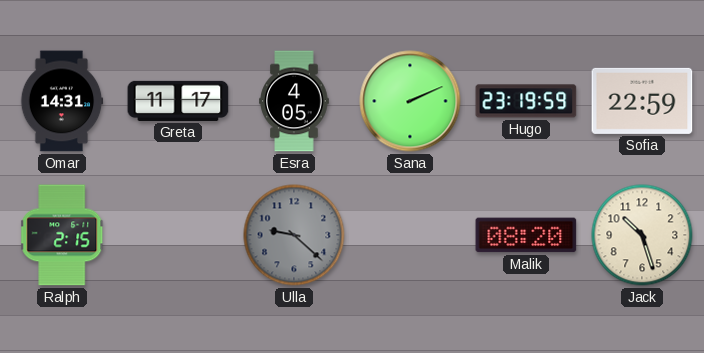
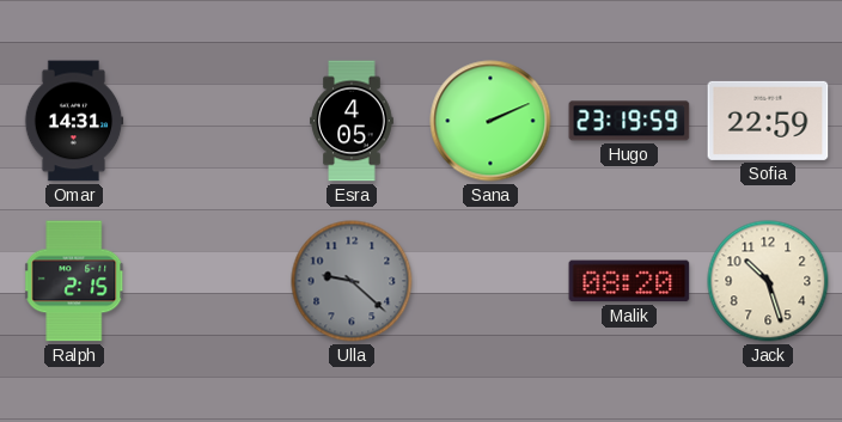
Greta: 11:17 -> none
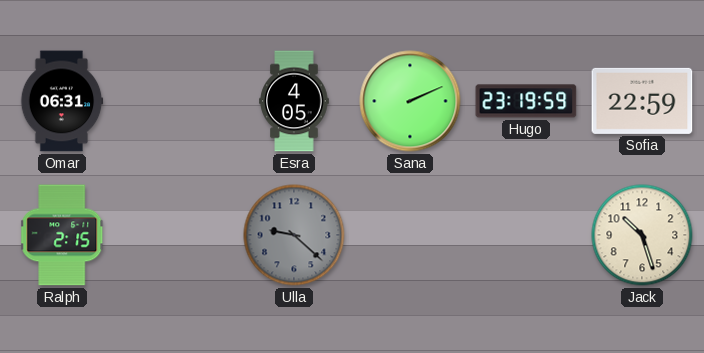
Omar: 14:31 -> 06:31
Malik: 08:20 -> none
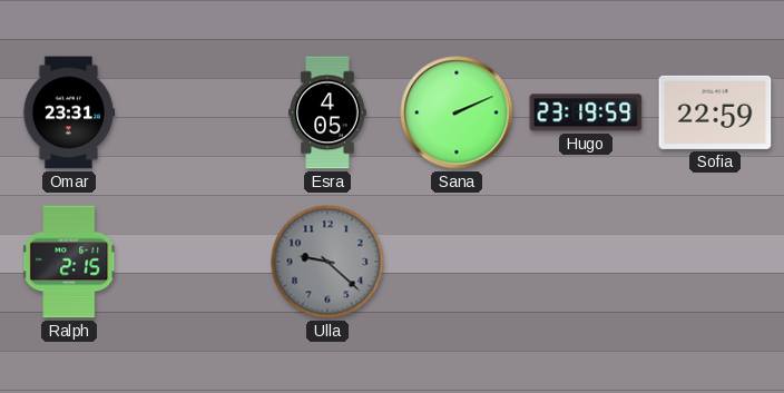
Omar: 06:31 -> 23:31
Jack: 10:27 -> none
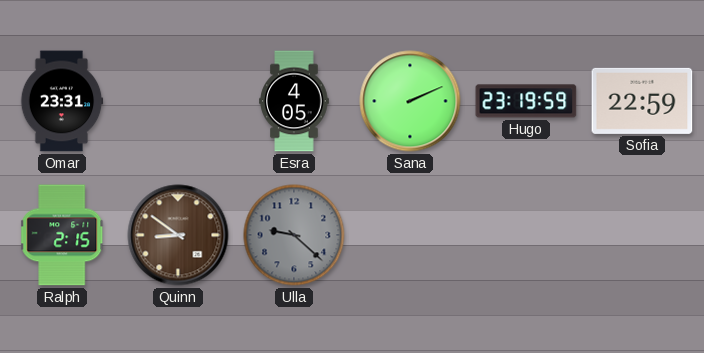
Quinn: none -> 8:51
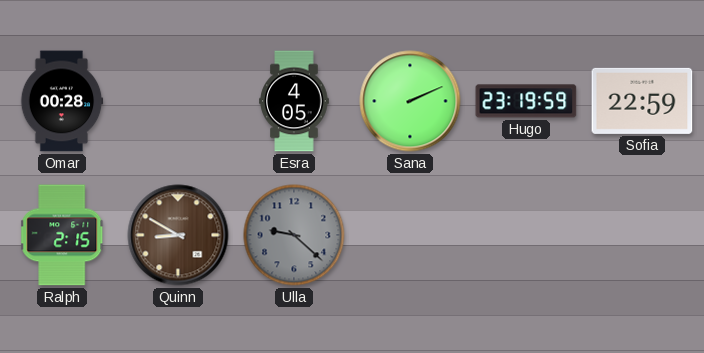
Omar: 23:31 -> 00:28
Quinn: 8:51 -> 8:50
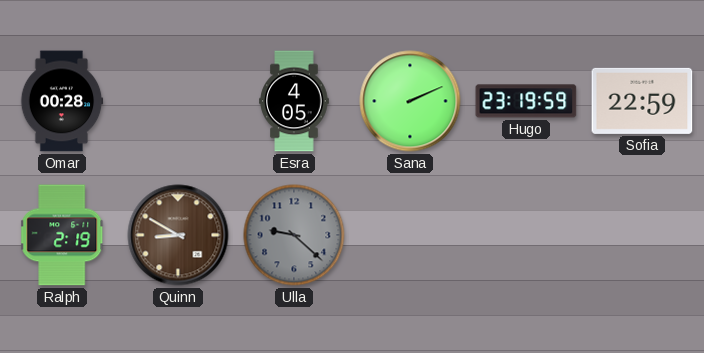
Ralph: 2:15 -> 2:19
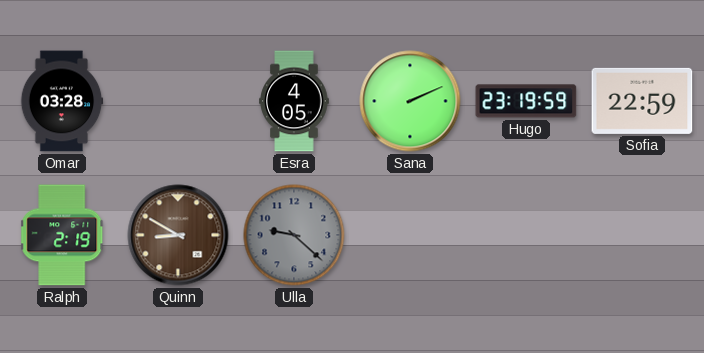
Omar: 00:28 -> 03:28
